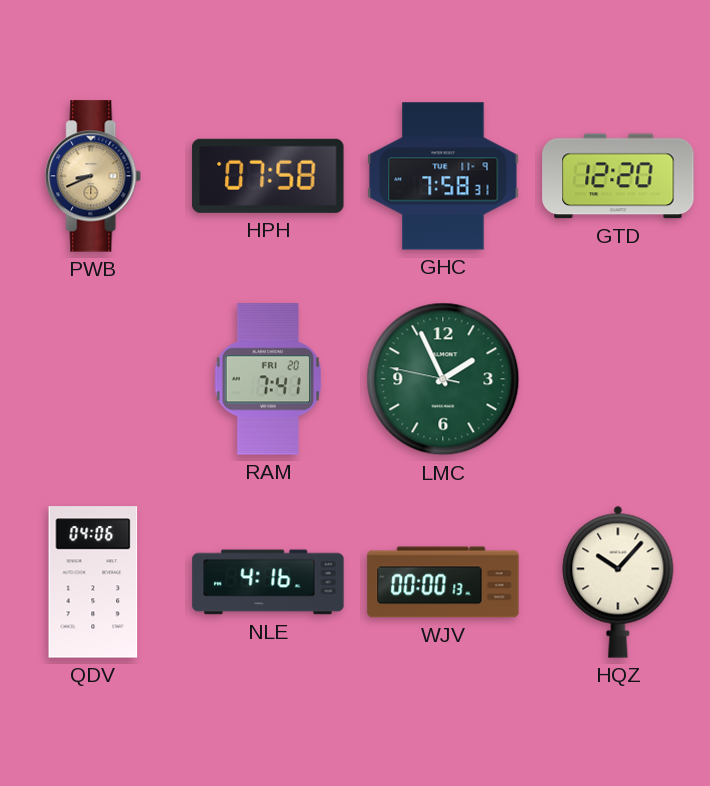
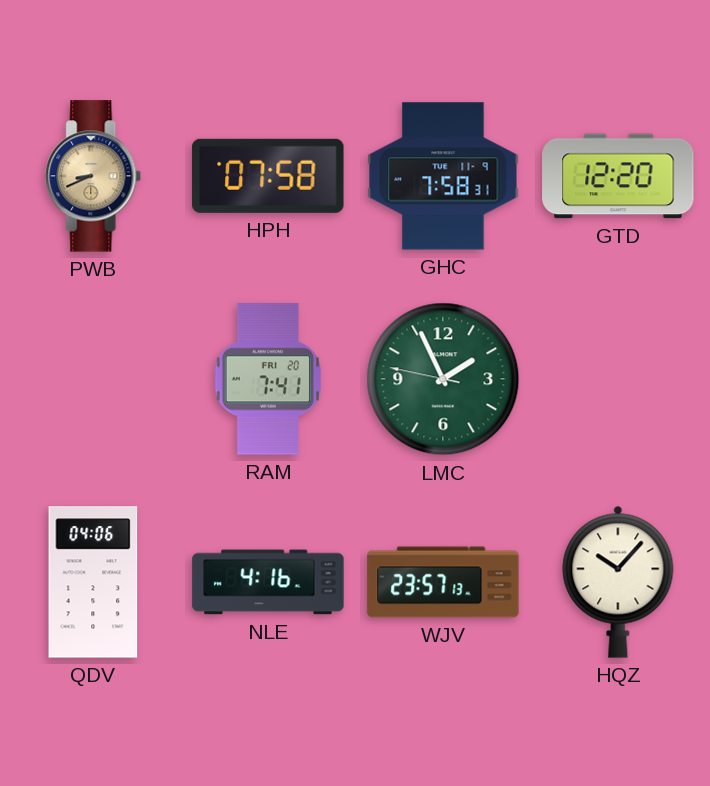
WJV: 00:00 -> 23:57
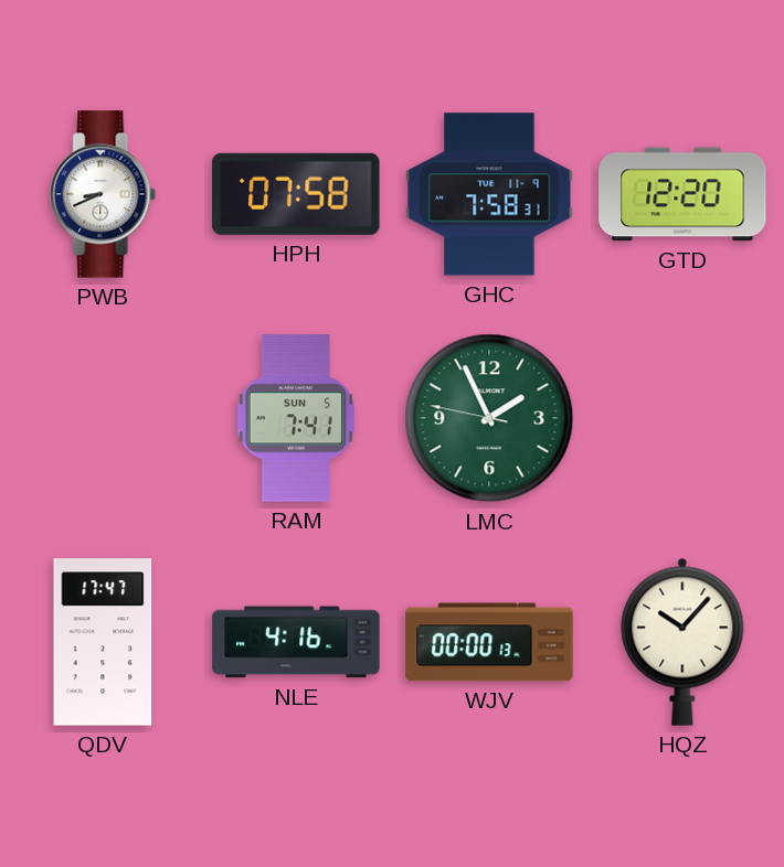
PWB dial: champagne -> white
RAM date: FRI 20 -> SUN 5
QDV: 04:06 -> 17:47
WJV: 23:57 -> 00:00
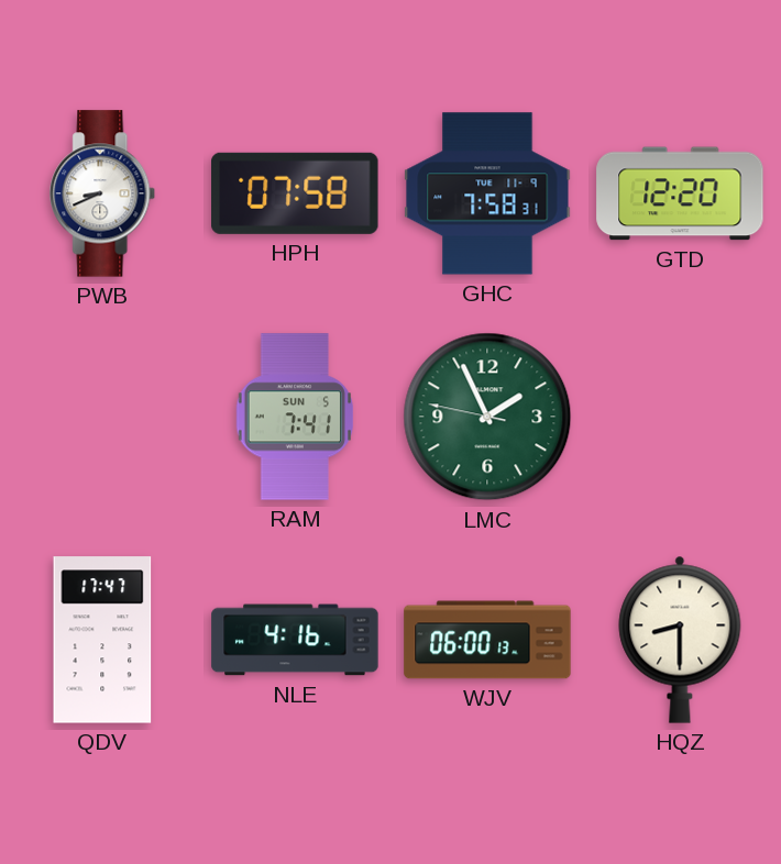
WJV: 00:00 -> 06:00
HQZ: 10:07 -> 8:30
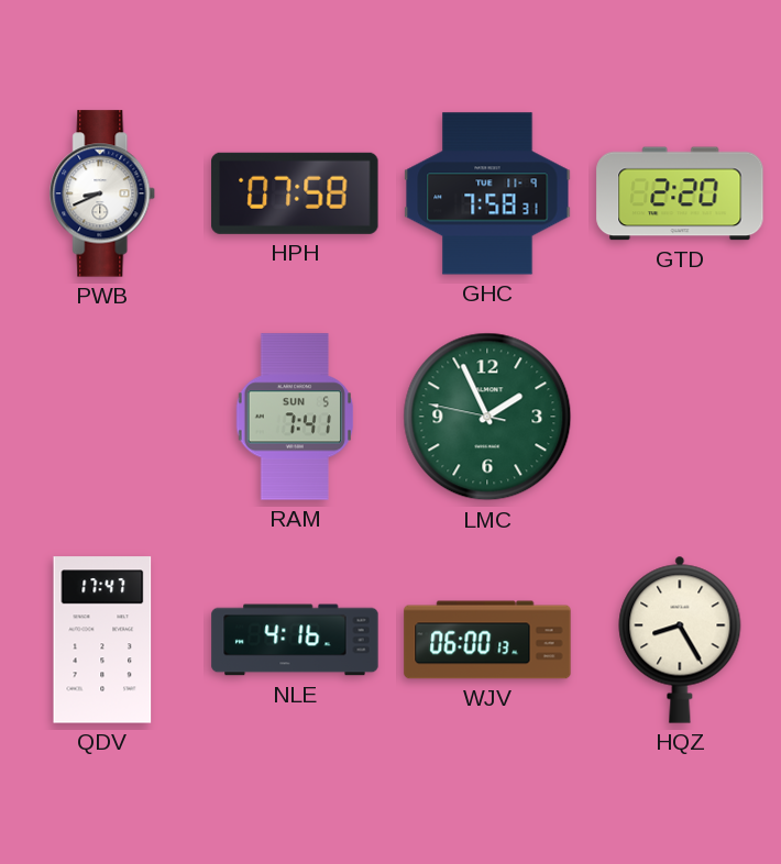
GTD: 12:20 -> 2:20
HQZ: 8:30 -> 8:25
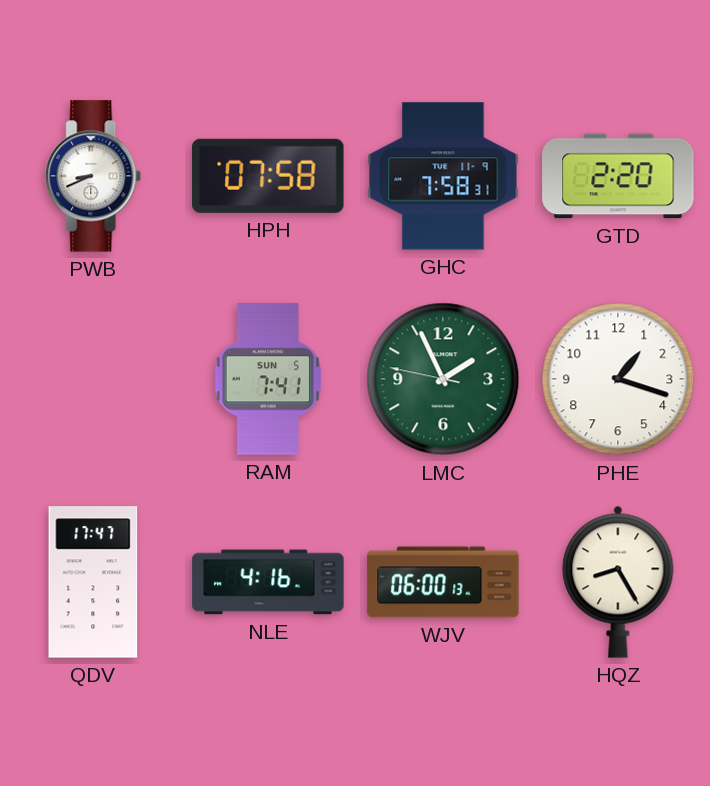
PHE: none -> 1:18
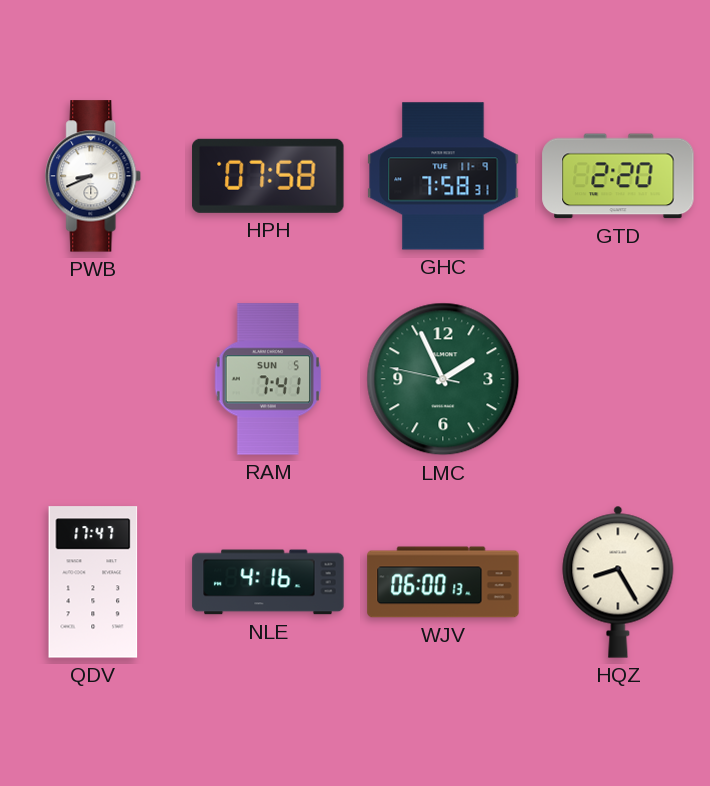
PHE: 1:18 -> none
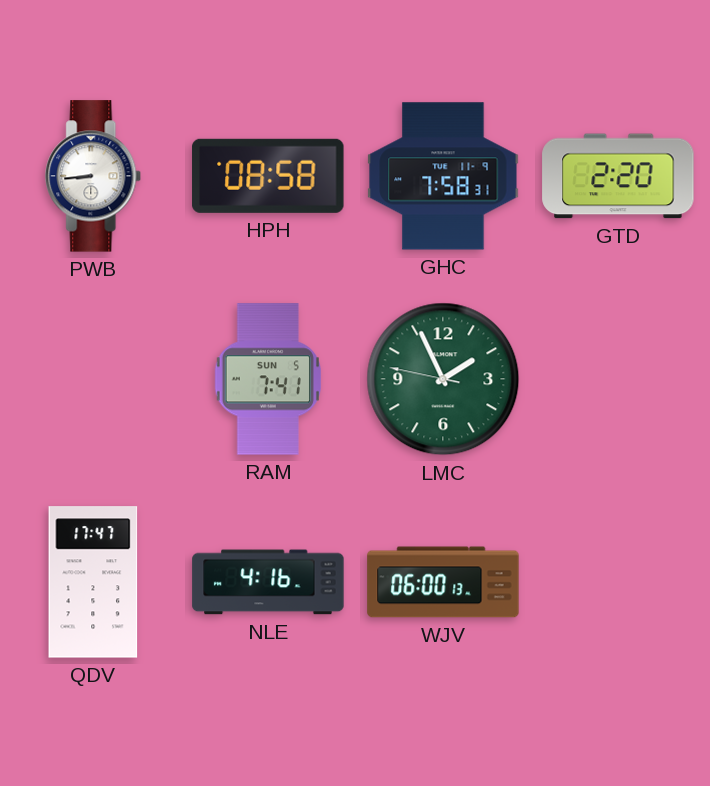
PWB: 8:41 -> 8:44
HPH: 07:58 -> 08:58
HQZ: 8:25 -> none
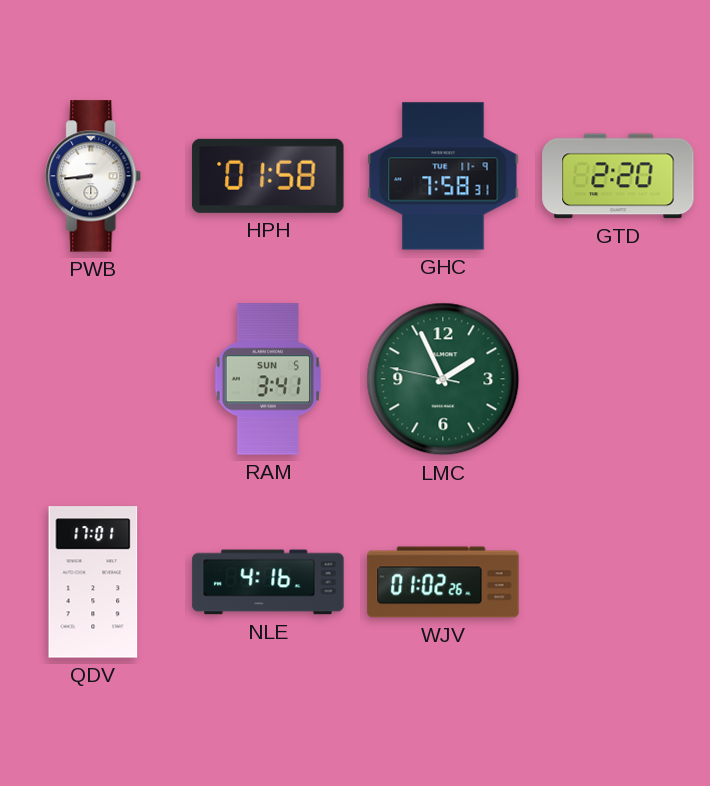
HPH: 08:58 -> 01:58
RAM: 7:41 -> 3:41
QDV: 17:47 -> 17:01
WJV: 06:00 -> 01:02
